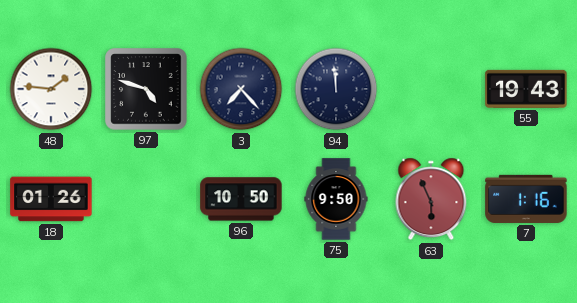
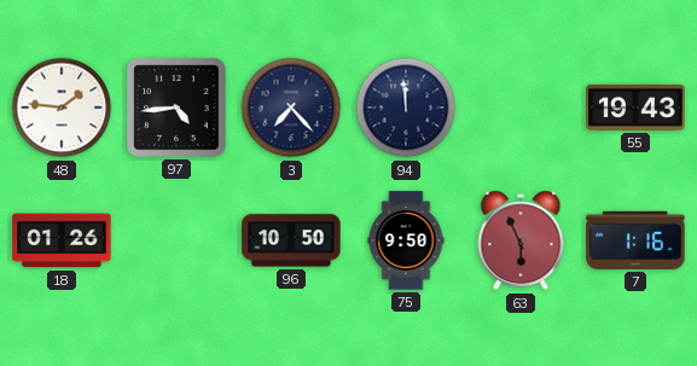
97: 4:48 -> 4:44
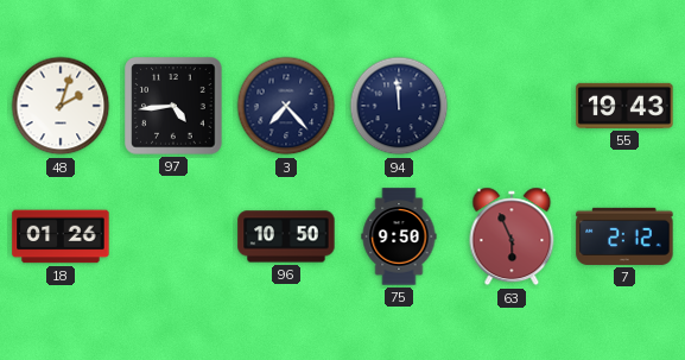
48: 1:46 -> 2:03
7: 1:16 -> 2:12
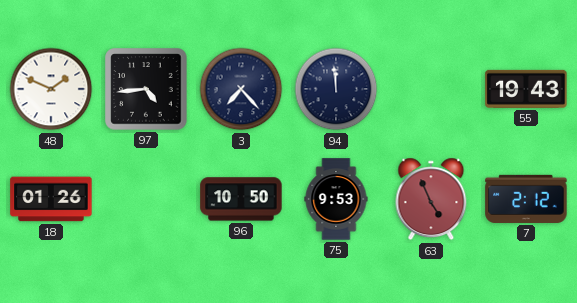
48: 2:03 -> 1:49
75: 9:50 -> 9:53
63: 5:56 -> 4:56
